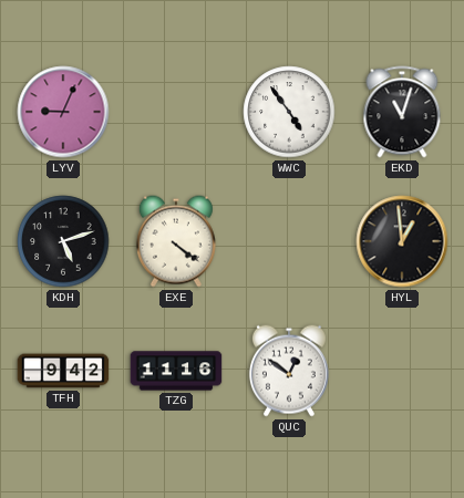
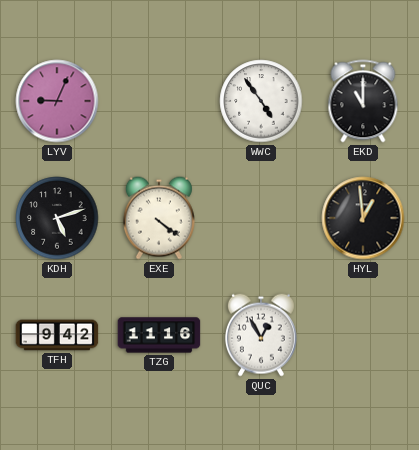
EKD: 11:03 -> 11:00
QUC: 12:51 -> 12:55
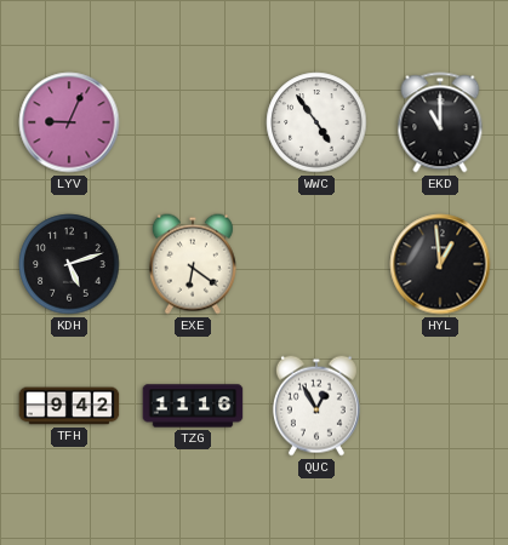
EXE: 4:21 -> 6:21
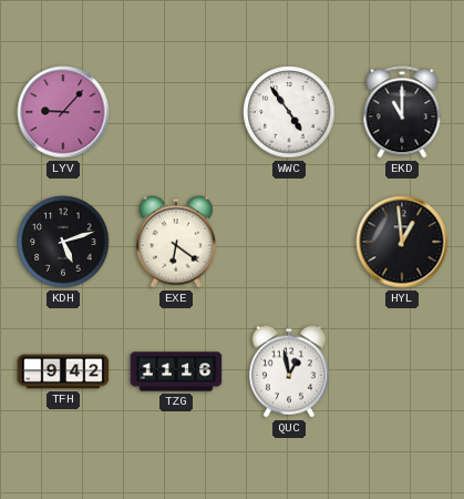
LYV: 9:04 -> 9:07
QUC: 12:55 -> 12:58
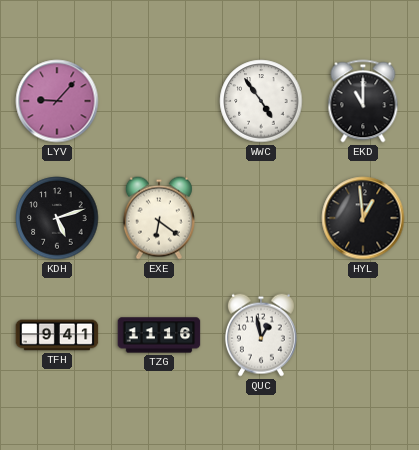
TFH: 9:42 -> 9:41
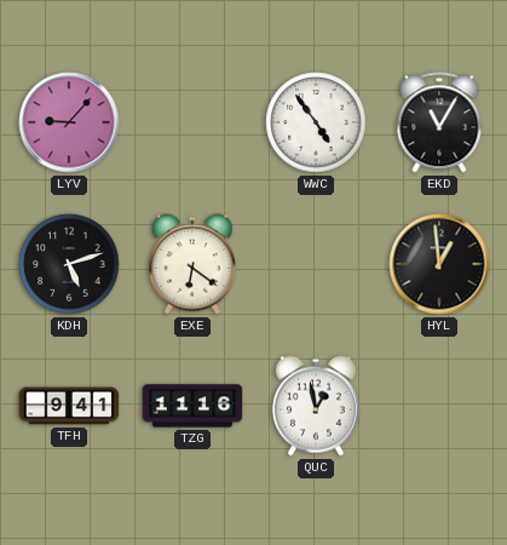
EKD: 11:00 -> 11:05
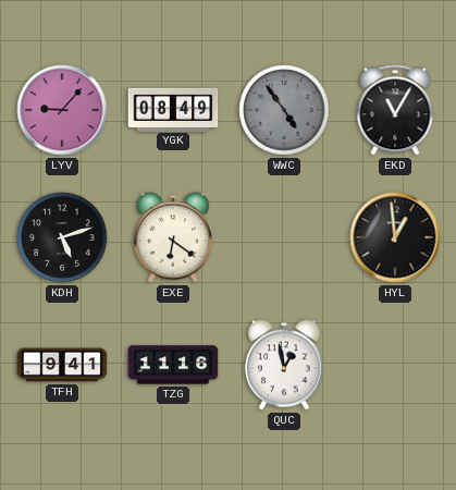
YGK: none -> 08:49
WWC dial: white -> grey
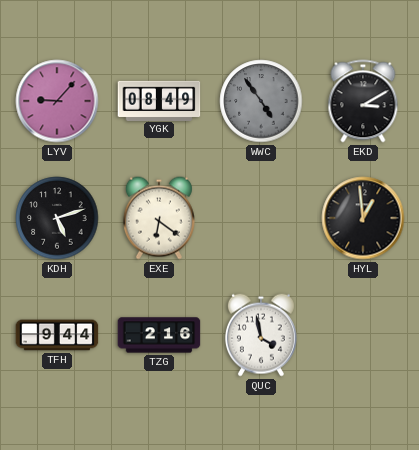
EKD: 11:05 -> 3:10
TFH: 9:41 -> 9:44
TZG: 11:16 -> 2:16
QUC: 12:58 -> 3:58
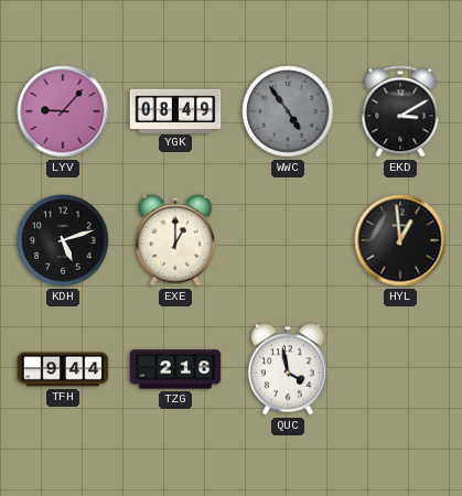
EXE: 6:21 -> 1:00
